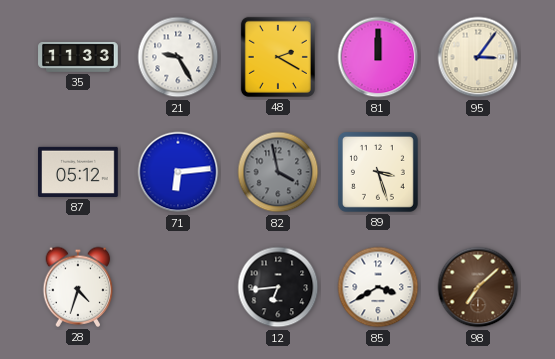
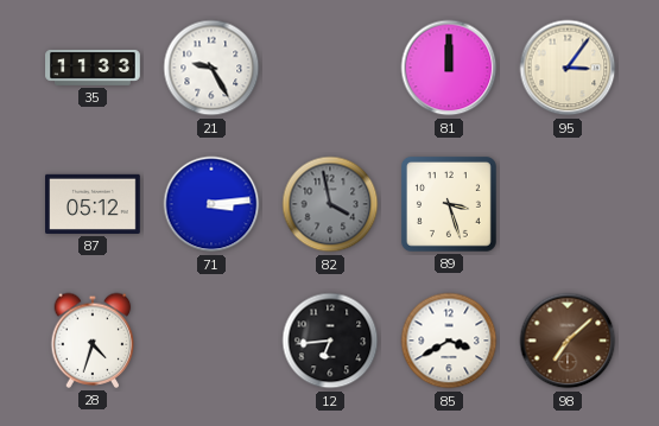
48: 2:20 -> none
71: 6:14 -> 3:14
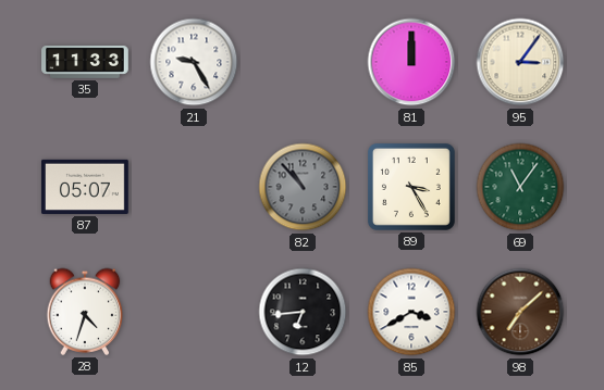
87: 05:12 -> 05:07
71: 3:14 -> none
82: 3:58 -> 10:53
89: 3:27 -> 3:25
69: none -> 11:06
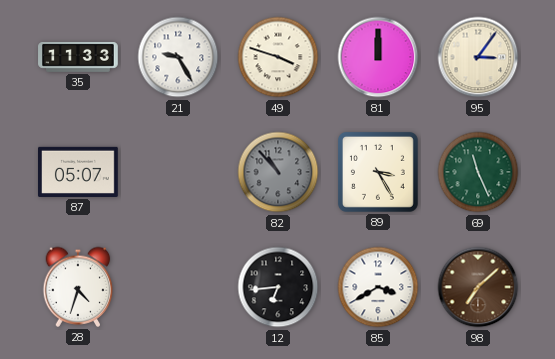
49: none -> 3:48
69: 11:06 -> 11:26
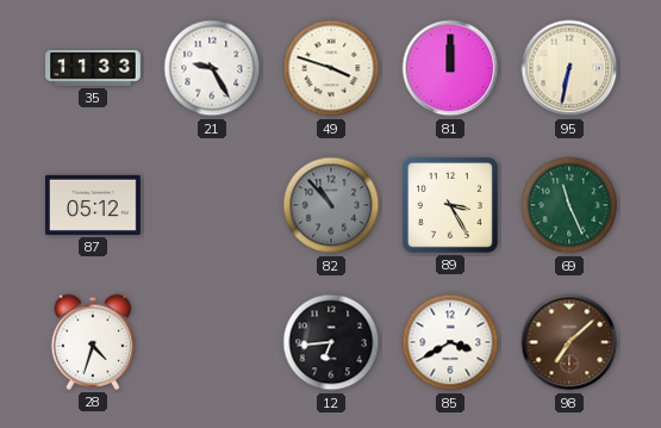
95: 3:06 -> 6:32
87: 05:07 -> 05:12
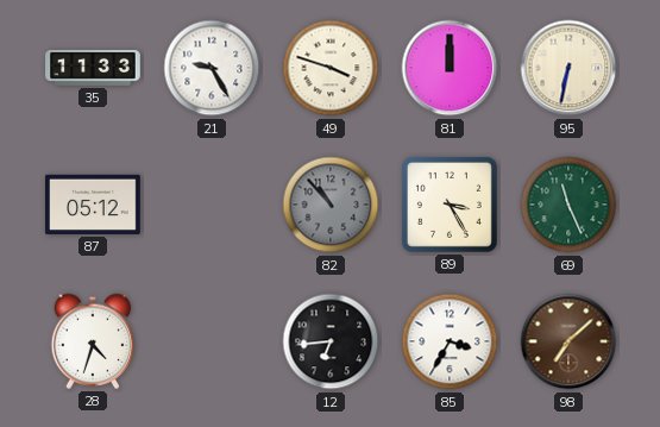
85: 3:40 -> 3:35
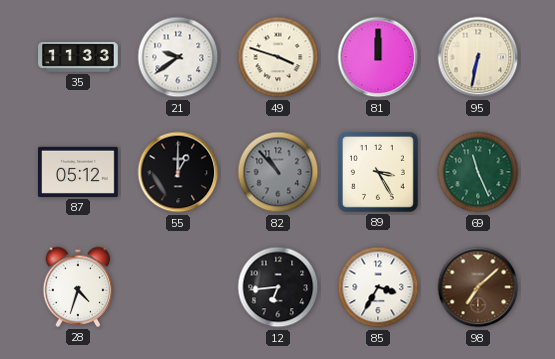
21: 9:25 -> 9:39
55: none -> 1:00
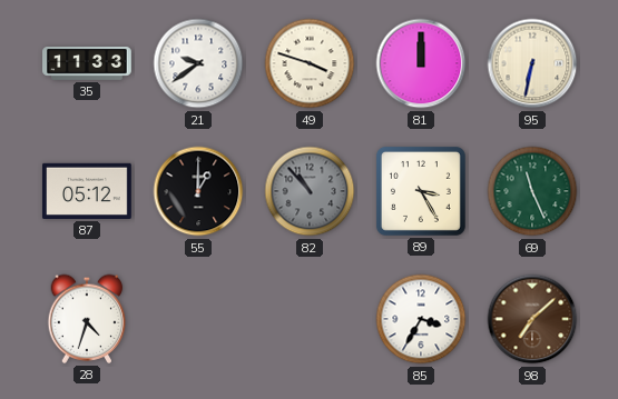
12: 6:44 -> none
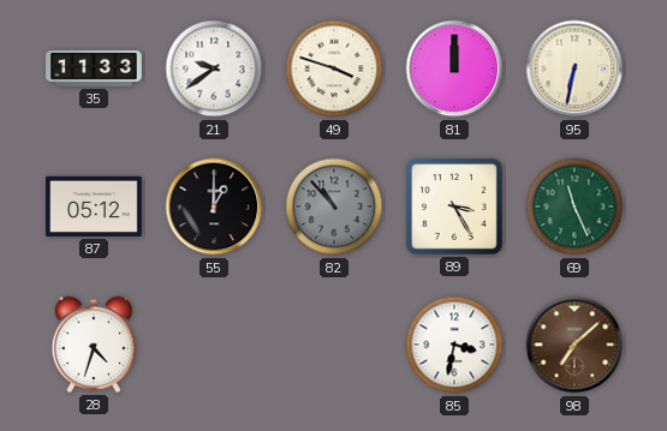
85: 3:35 -> 3:32
